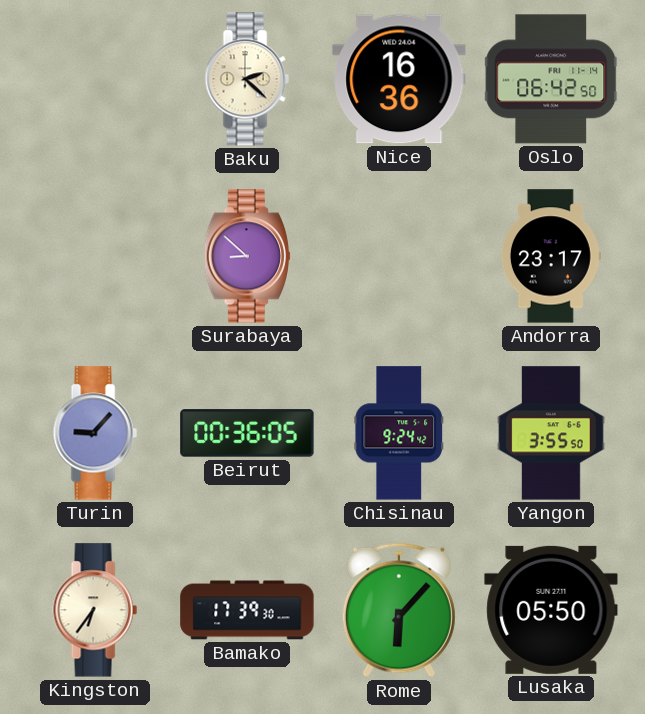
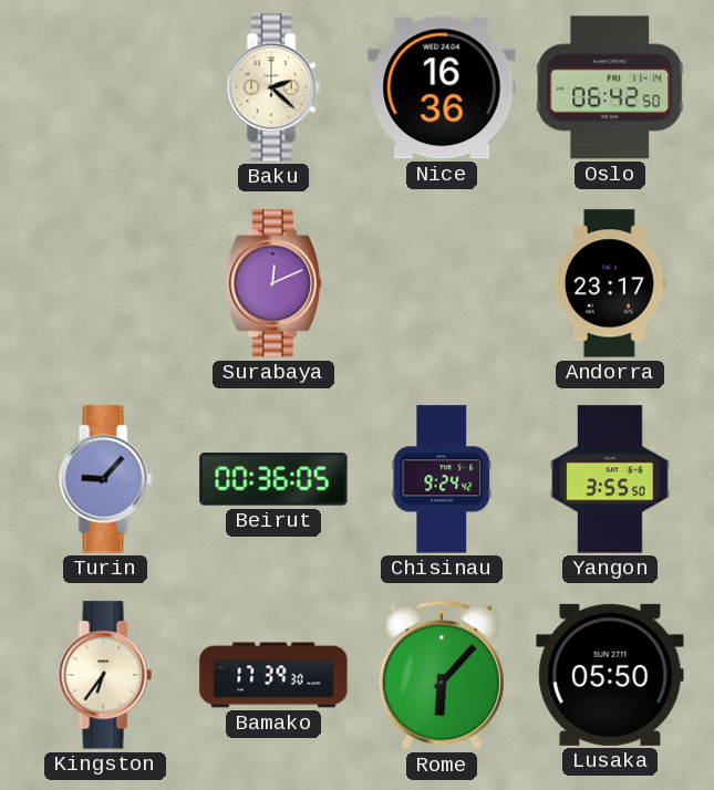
Surabaya: 8:52 -> 12:11
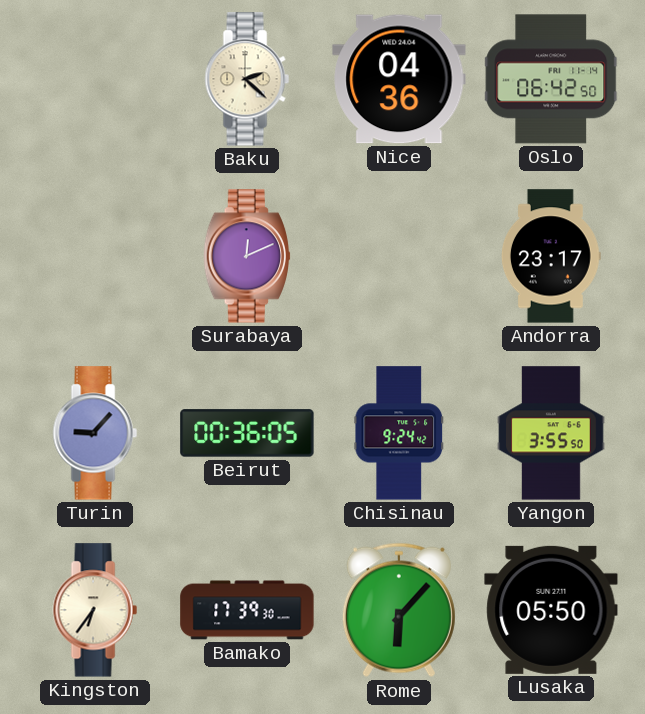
Nice: 16:36 -> 04:36
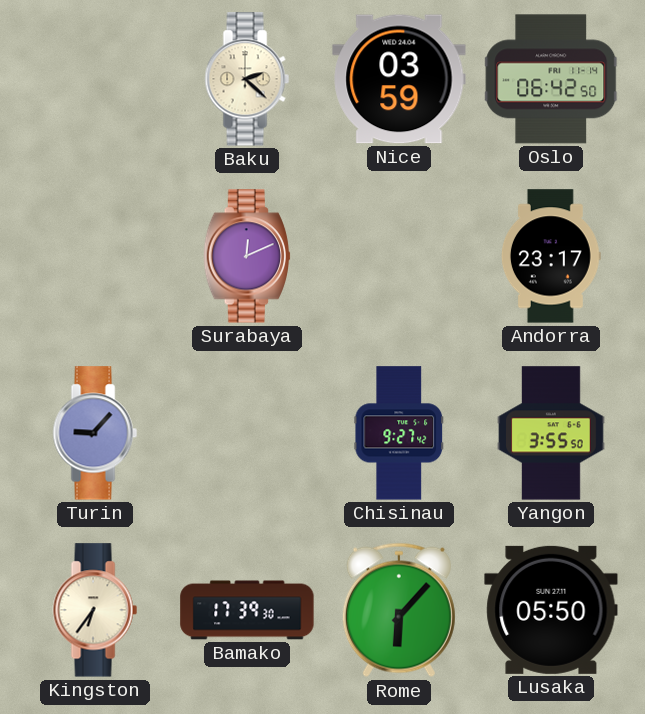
Nice: 04:36 -> 03:59
Beirut: 00:36 -> none
Chisinau: 9:24 -> 9:27
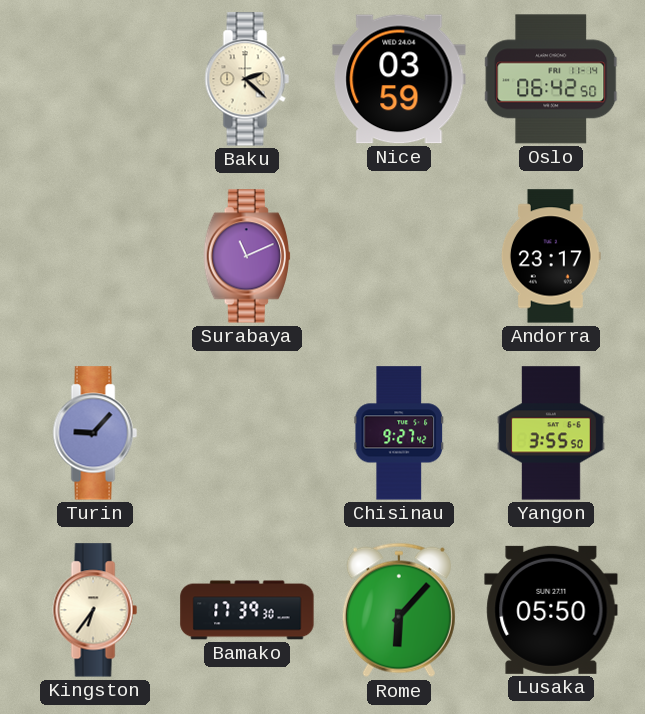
Surabaya: 12:11 -> 11:11
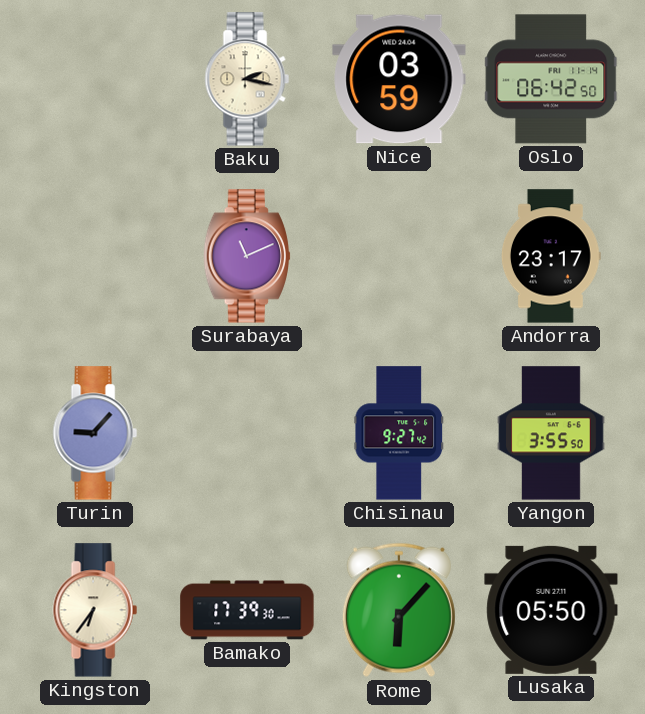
Baku: 2:22 -> 2:17
